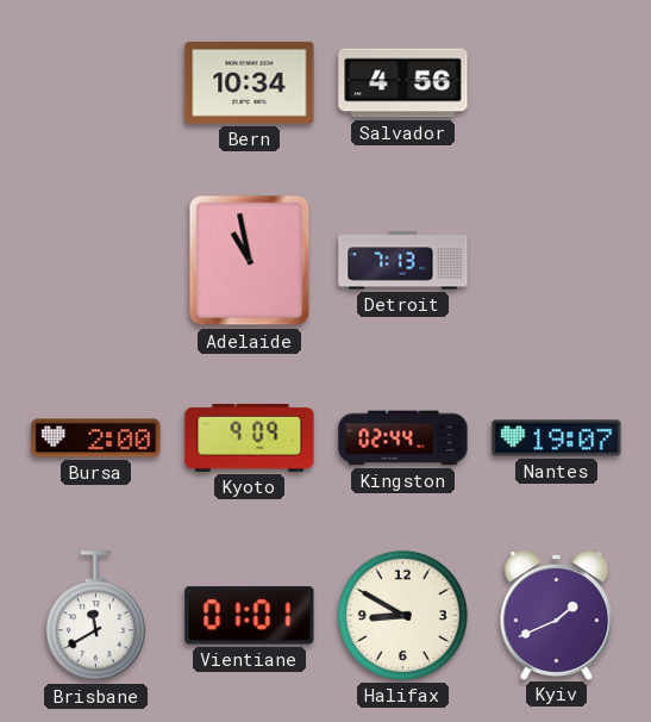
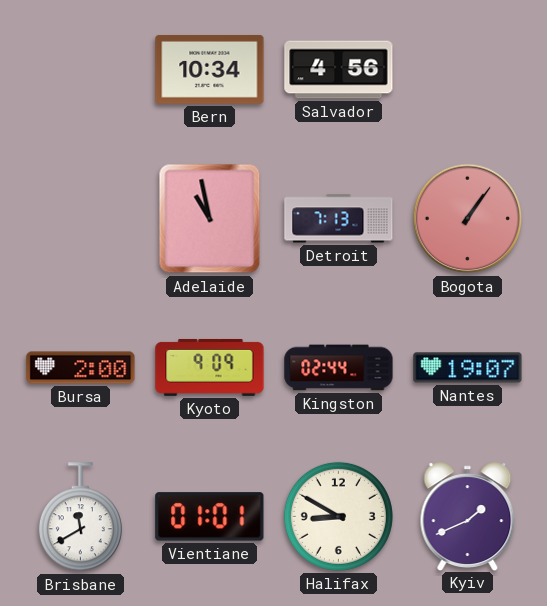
Bogota: none -> 1:06
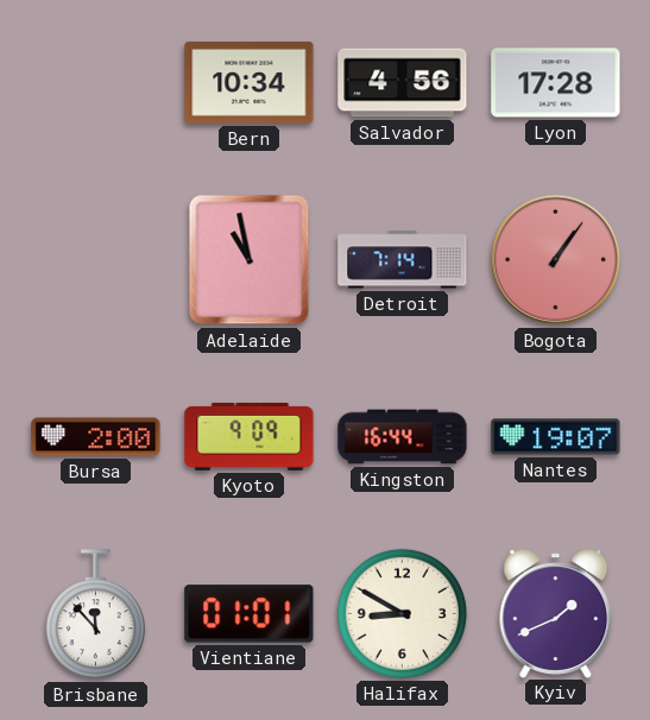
Lyon: none -> 17:28
Detroit: 7:13 -> 7:14
Kingston: 02:44 -> 16:44
Brisbane: 11:40 -> 11:53
